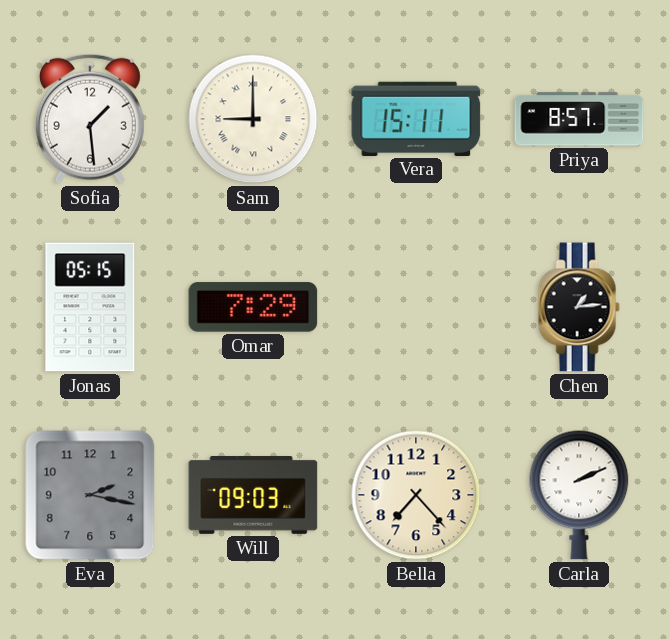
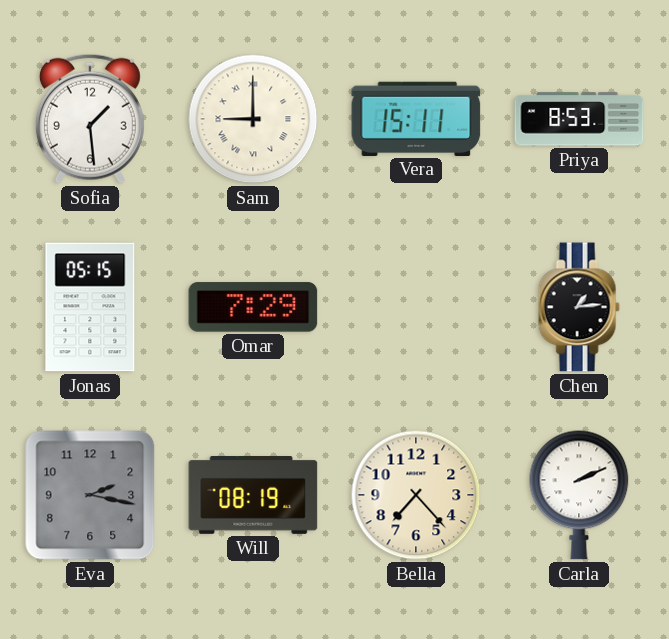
Priya: 8:57 -> 8:53
Will: 09:03 -> 08:19
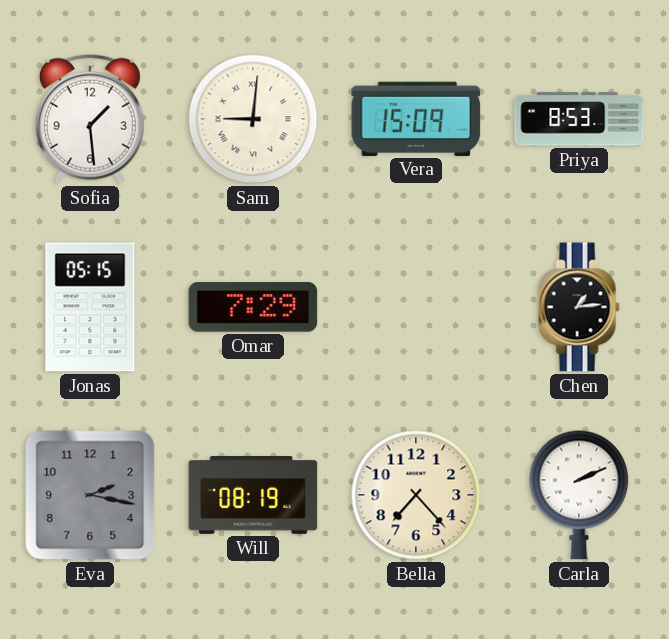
Sam: 9:00 -> 9:01
Vera: 15:11 -> 15:09
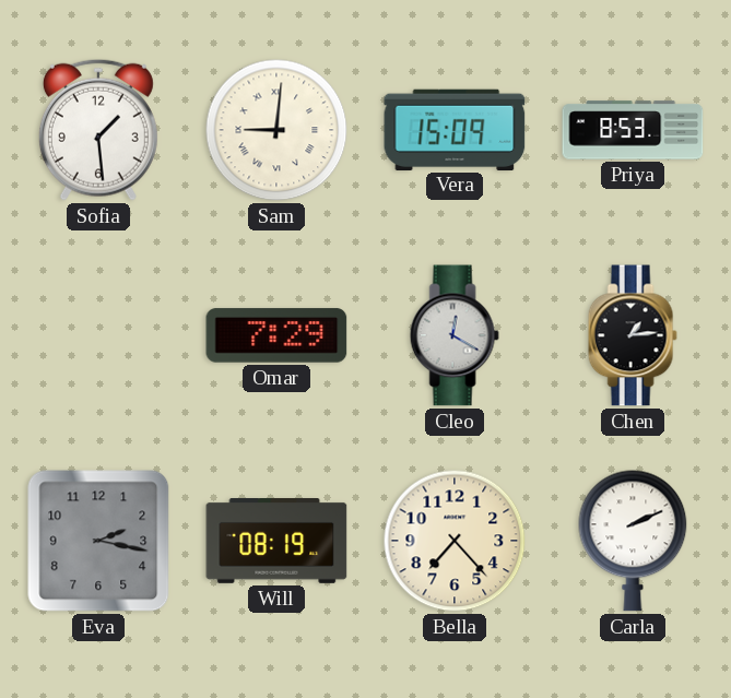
Jonas: 05:15 -> none
Cleo: none -> 12:20
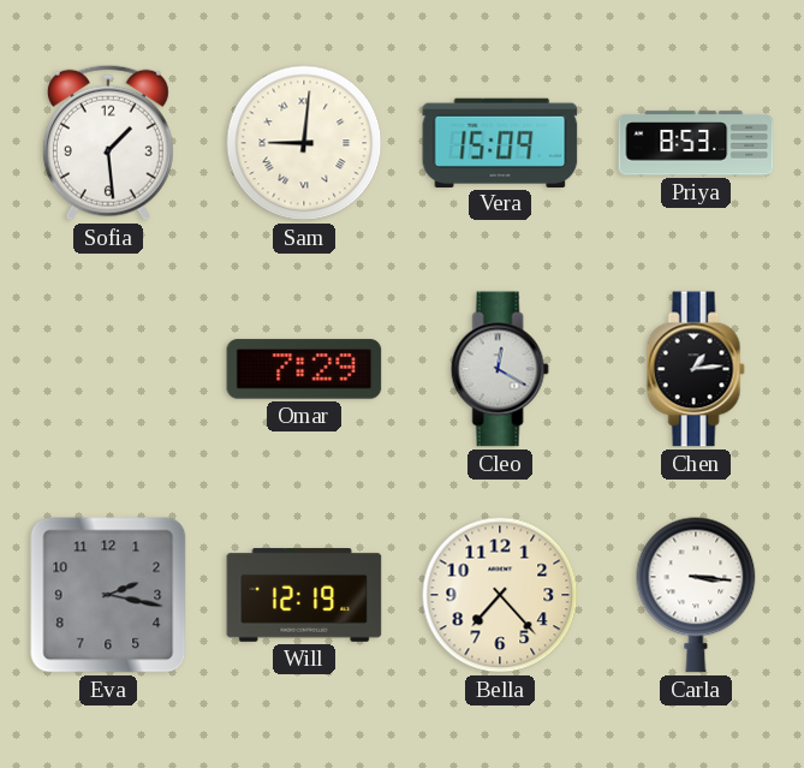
Will: 08:19 -> 12:19
Carla: 2:11 -> 3:16
